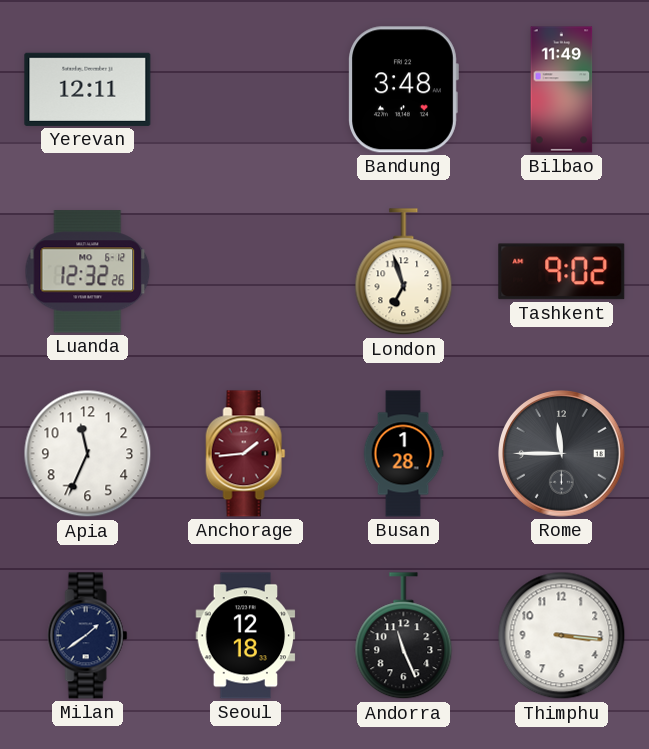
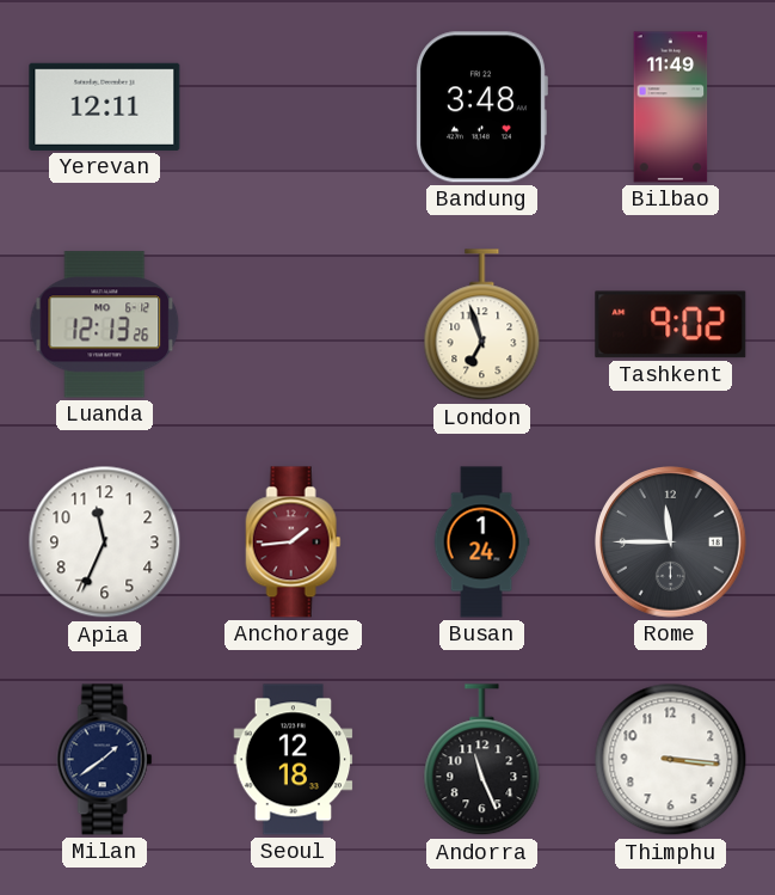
Luanda: 12:32 -> 12:13
Busan: 1:28 -> 1:24
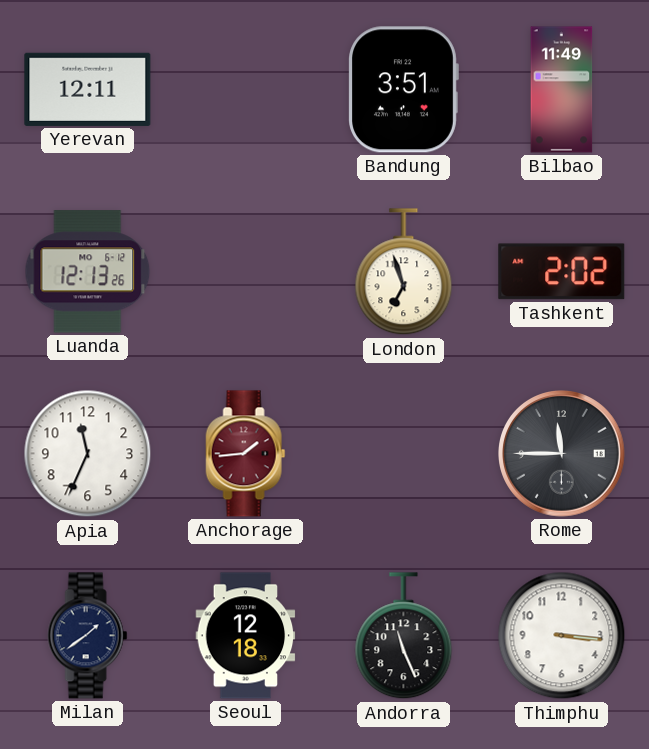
Bandung: 3:48 -> 3:51
Tashkent: 9:02 -> 2:02
Busan: 1:24 -> none
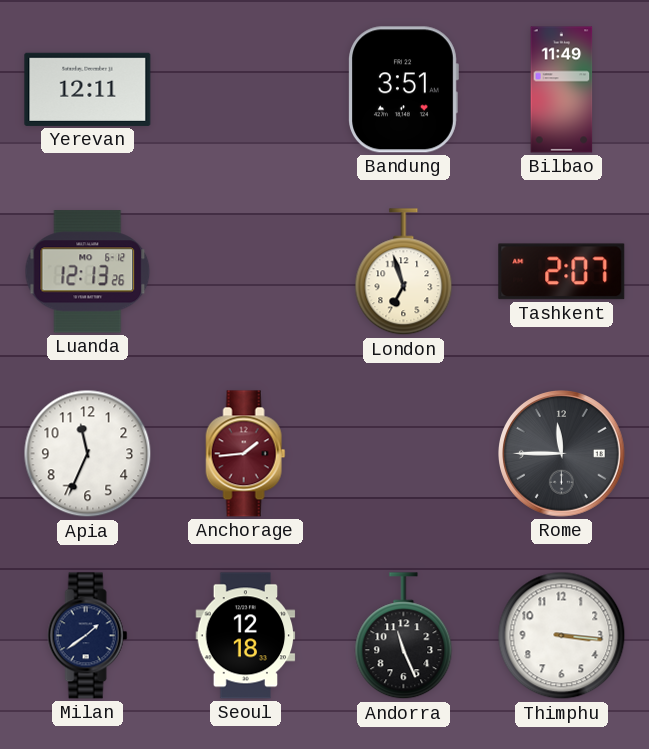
Tashkent: 2:02 -> 2:07
